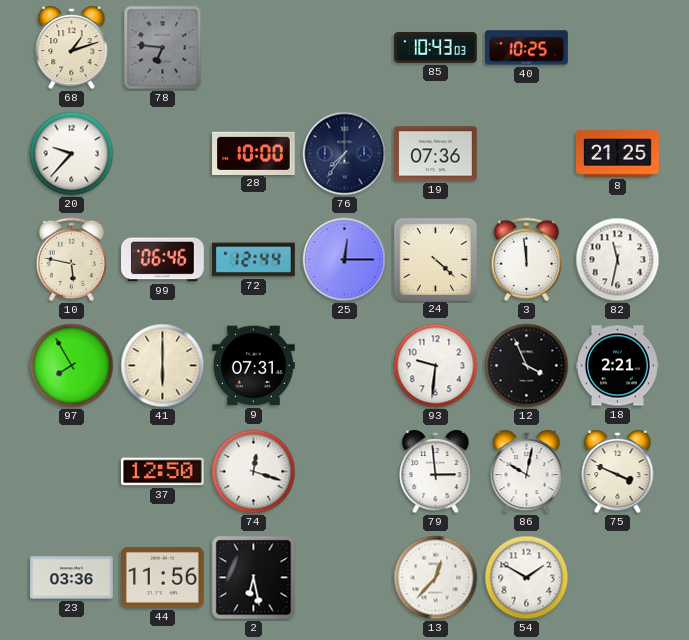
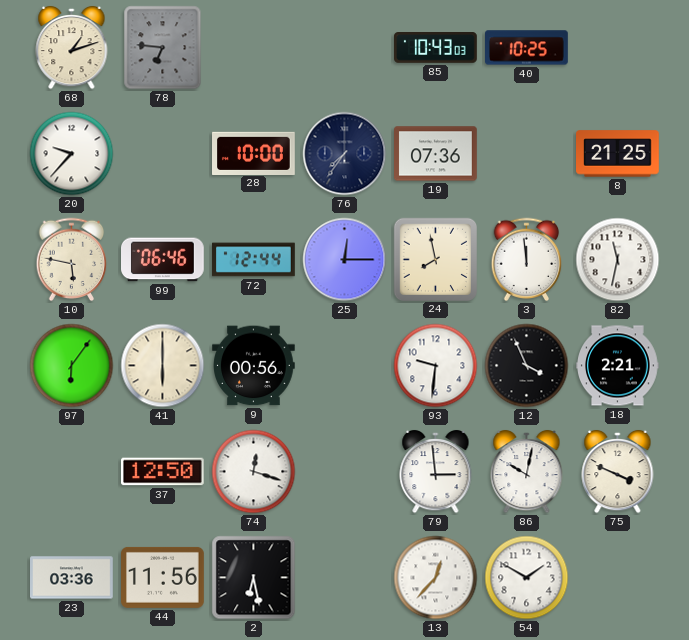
24: 4:22 -> 7:58
97: 7:55 -> 6:06
9: 07:31 -> 00:56
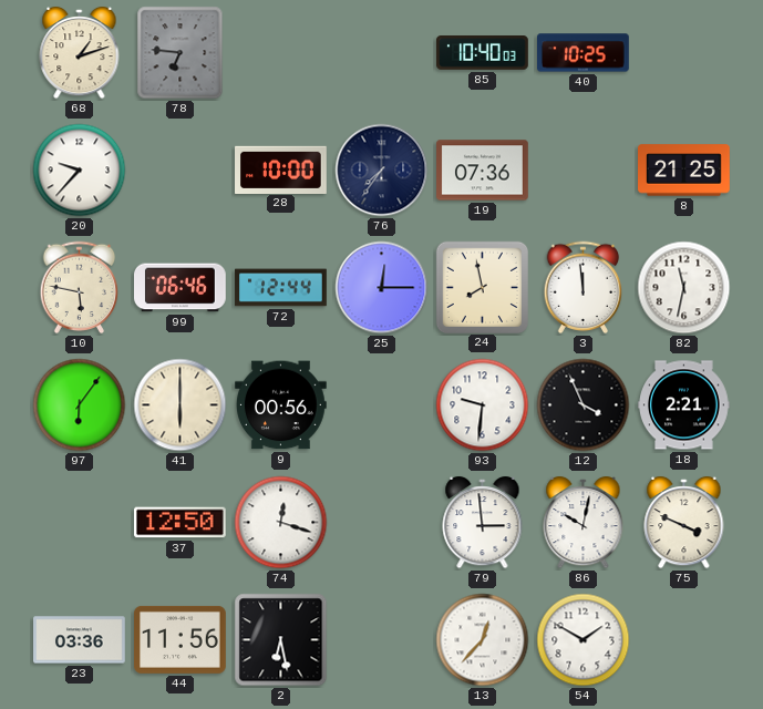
85: 10:43 -> 10:40
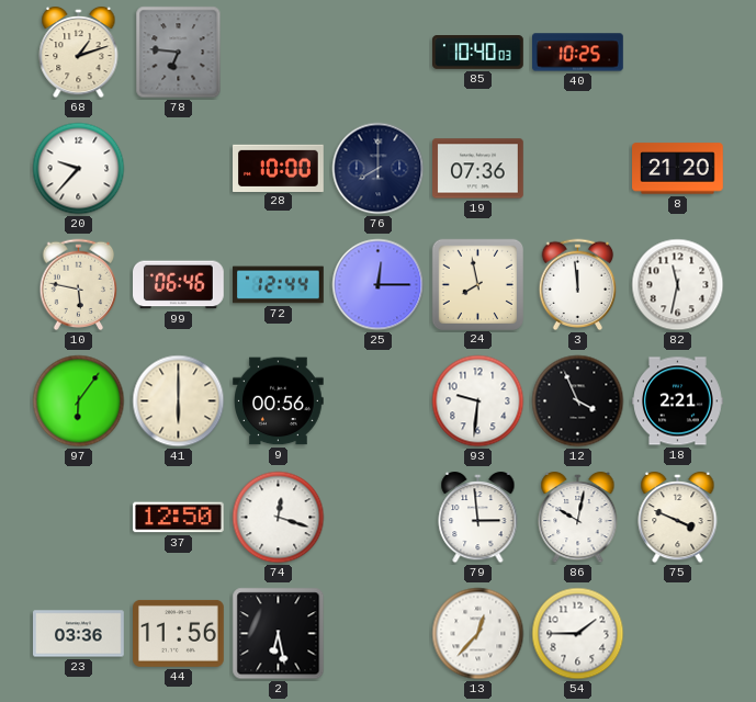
76: 7:36 -> 8:00
8: 21:25 -> 21:20
54: 1:50 -> 1:45
